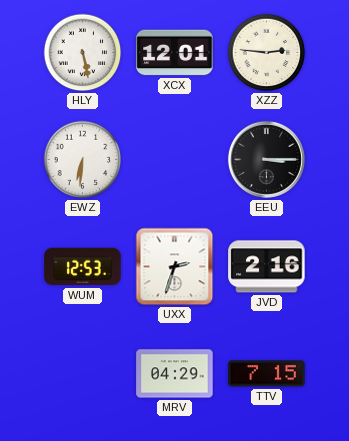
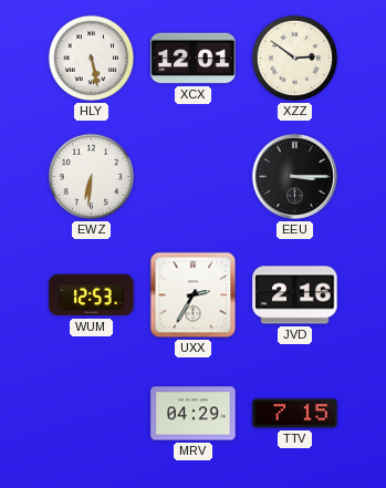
XZZ: 2:46 -> 2:51
UXX: 2:33 -> 2:35
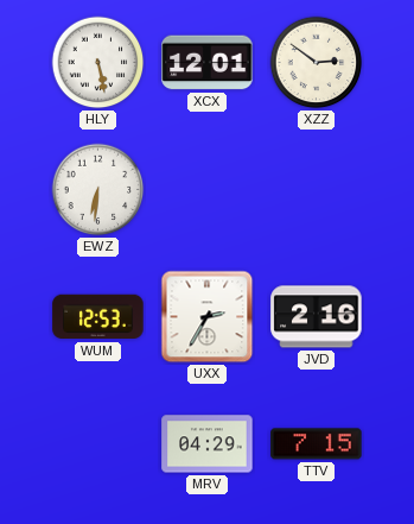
EEU: 3:15 -> none
